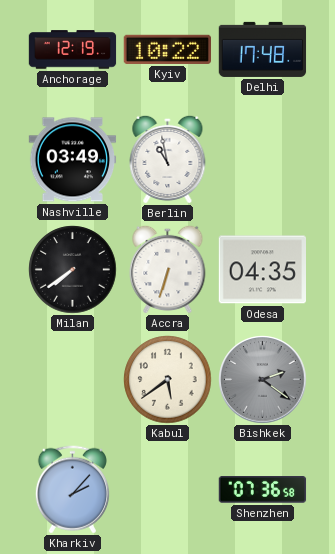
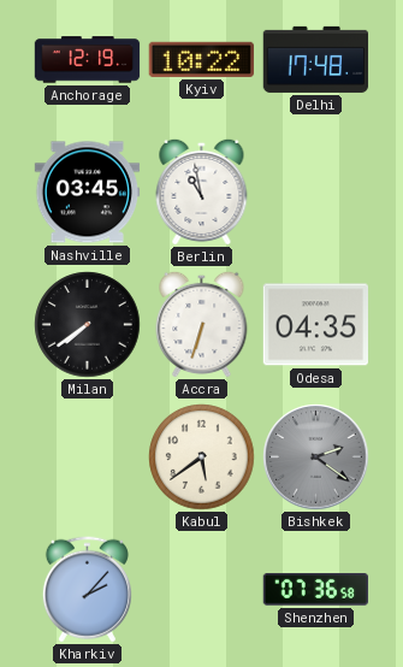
Nashville: 03:49 -> 03:45
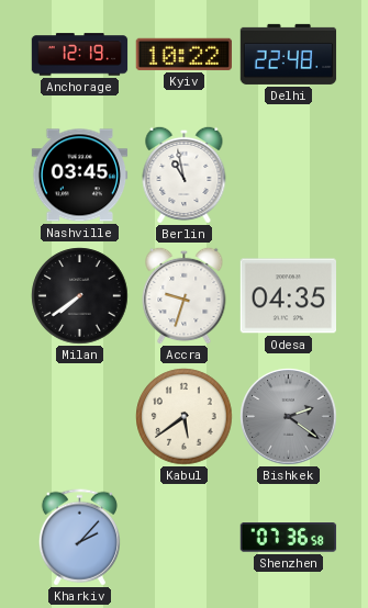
Delhi: 17:48 -> 22:48
Accra: 6:33 -> 9:33
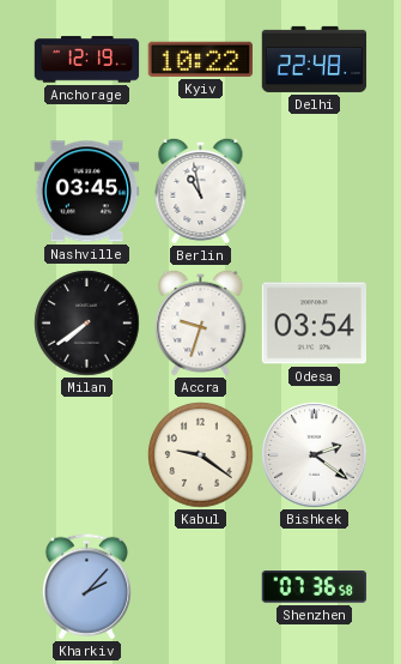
Odesa: 04:35 -> 03:54
Kabul: 5:39 -> 9:21
Bishkek dial: grey -> white
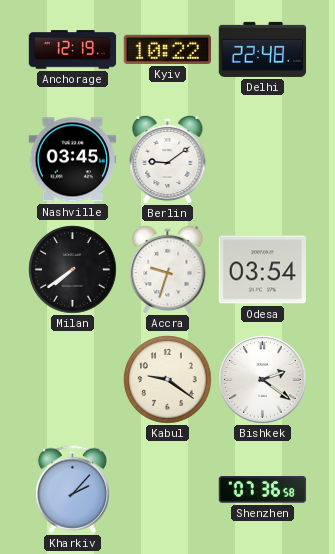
Berlin: 10:58 -> 9:09
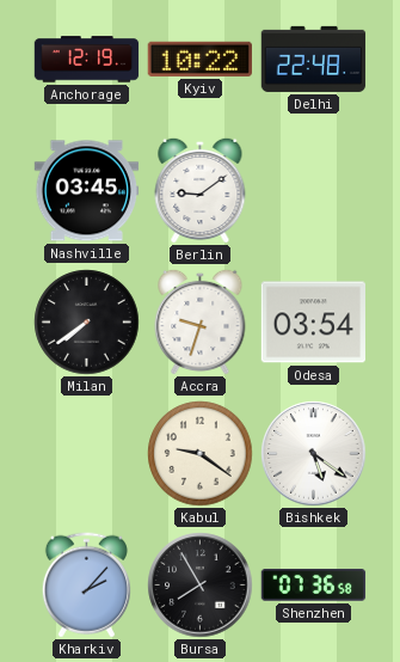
Bishkek: 2:21 -> 5:21
Bursa: none -> 7:55
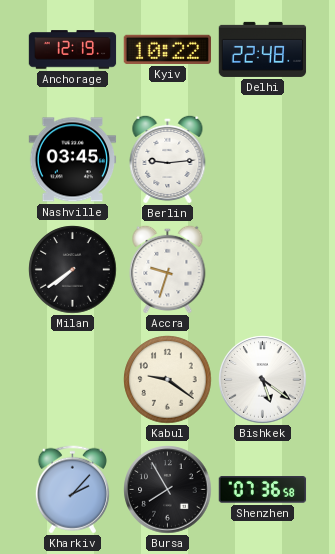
Berlin: 9:09 -> 9:14
Odesa: 03:54 -> none
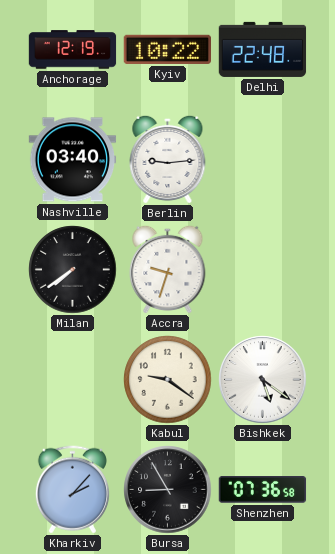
Nashville: 03:45 -> 03:40
Bursa: 7:55 -> 8:55
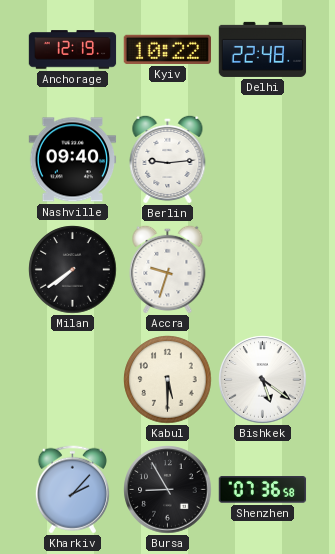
Nashville: 03:40 -> 09:40
Kabul: 9:21 -> 5:30
